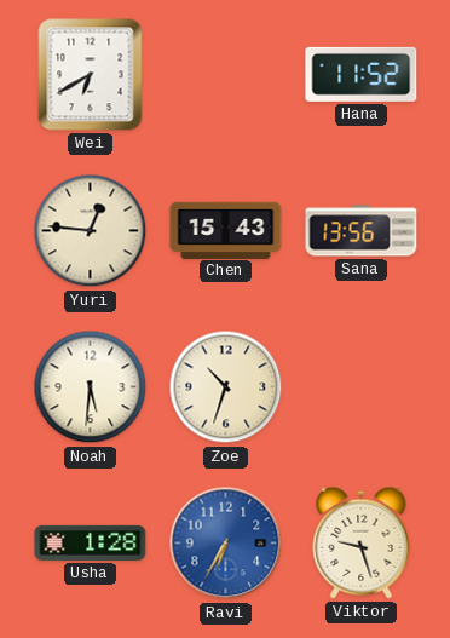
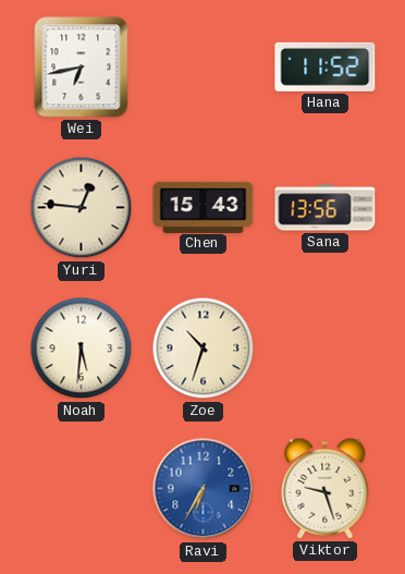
Wei: 6:40 -> 6:43
Usha: 1:28 -> none
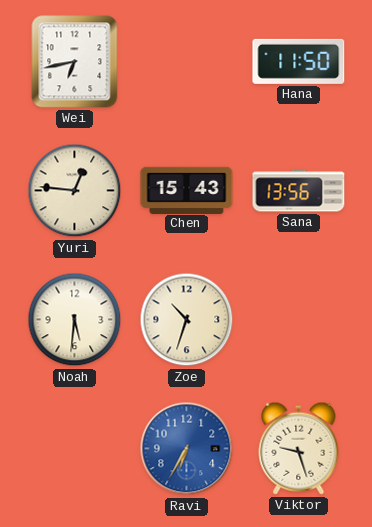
Hana: 11:52 -> 11:50
